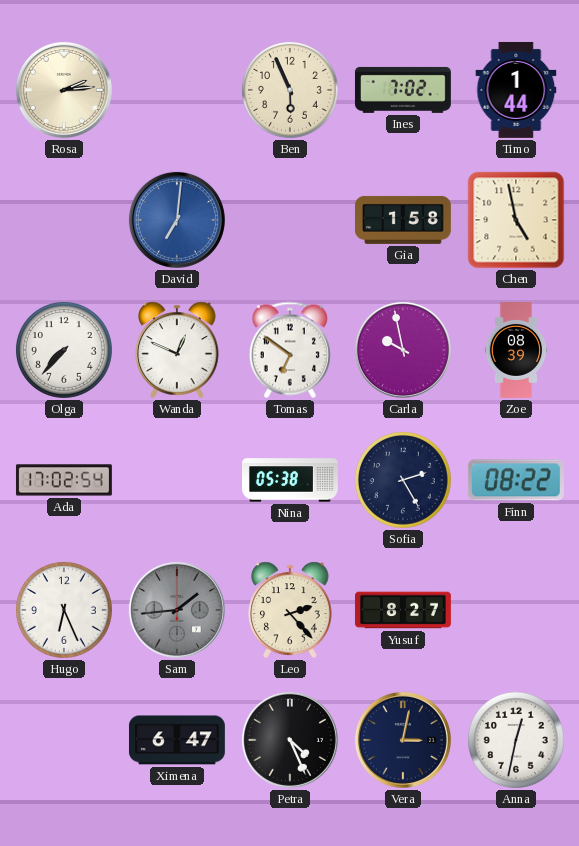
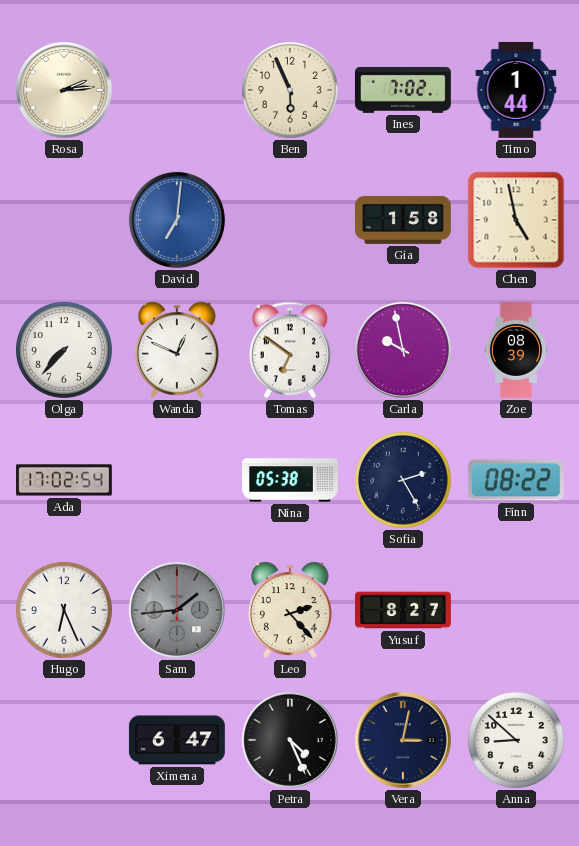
Anna: 12:32 -> 8:52
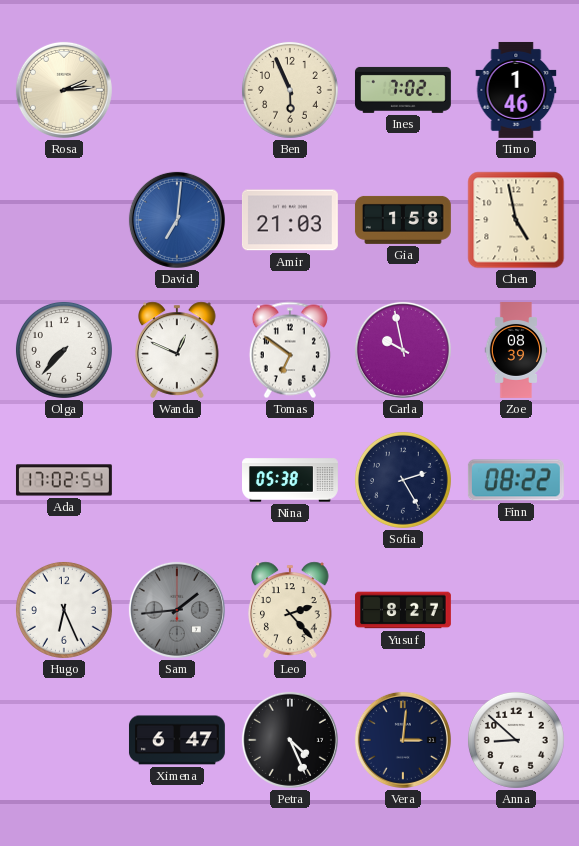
Timo: 1:44 -> 1:46
Amir: none -> 21:03
Vera: 3:02 -> 3:01
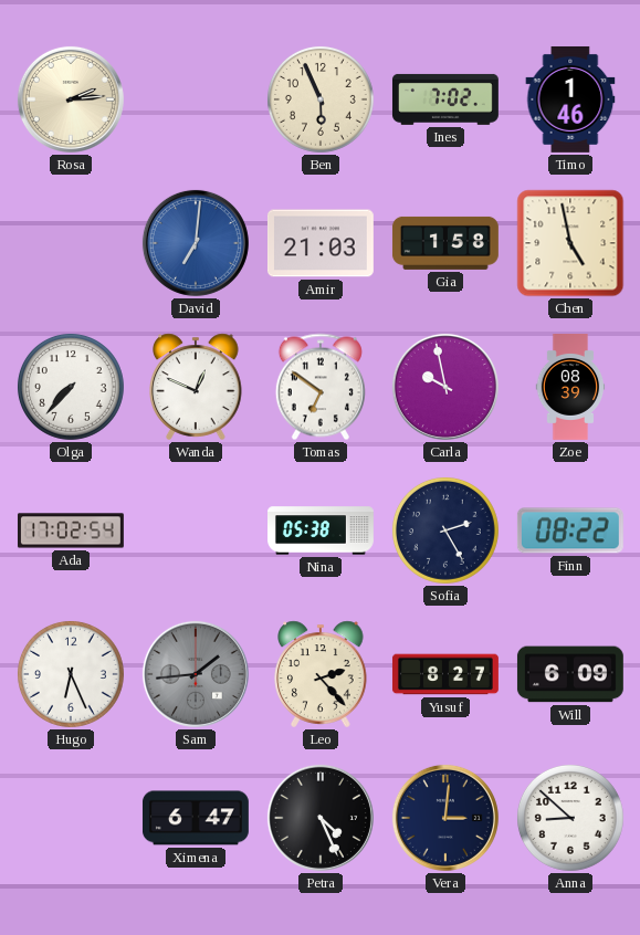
Will: none -> 6:09
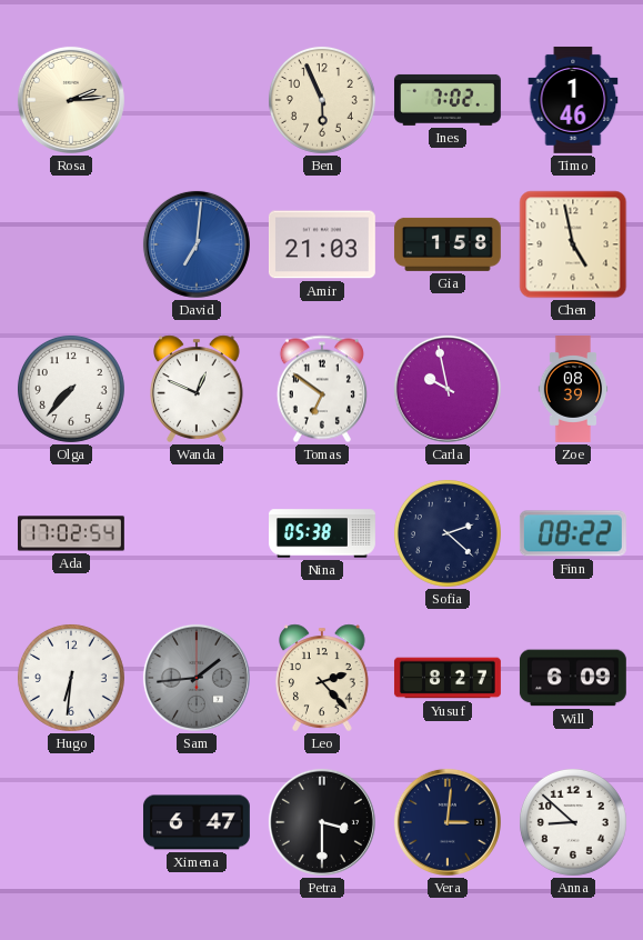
Sofia: 2:25 -> 2:22
Hugo: 6:26 -> 6:31
Petra: 4:26 -> 3:30
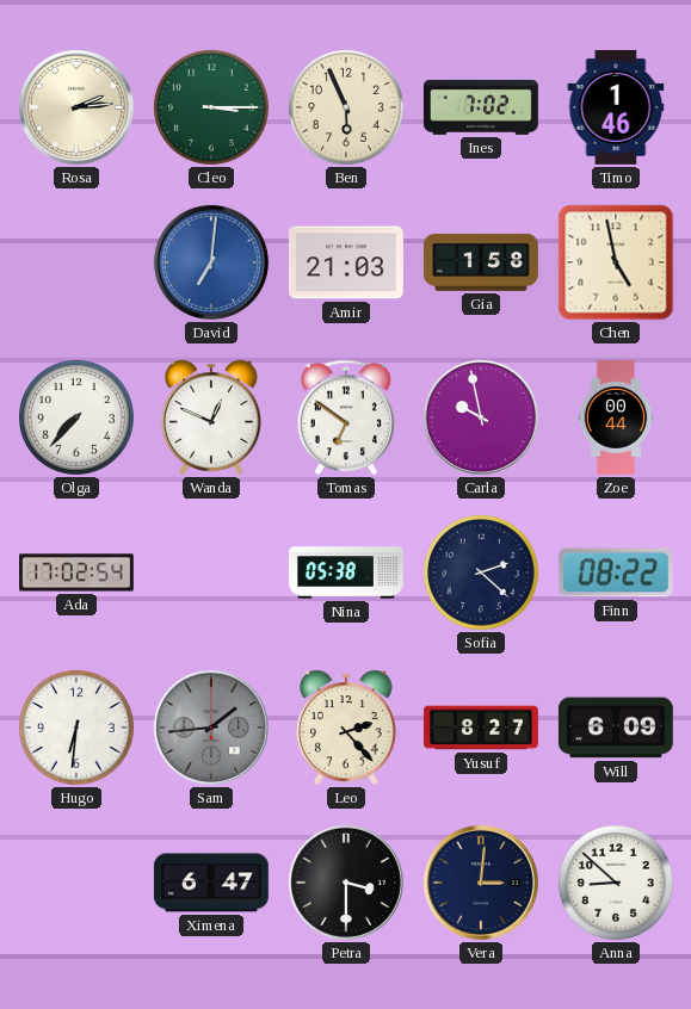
Cleo: none -> 3:15
Zoe: 08:39 -> 00:44
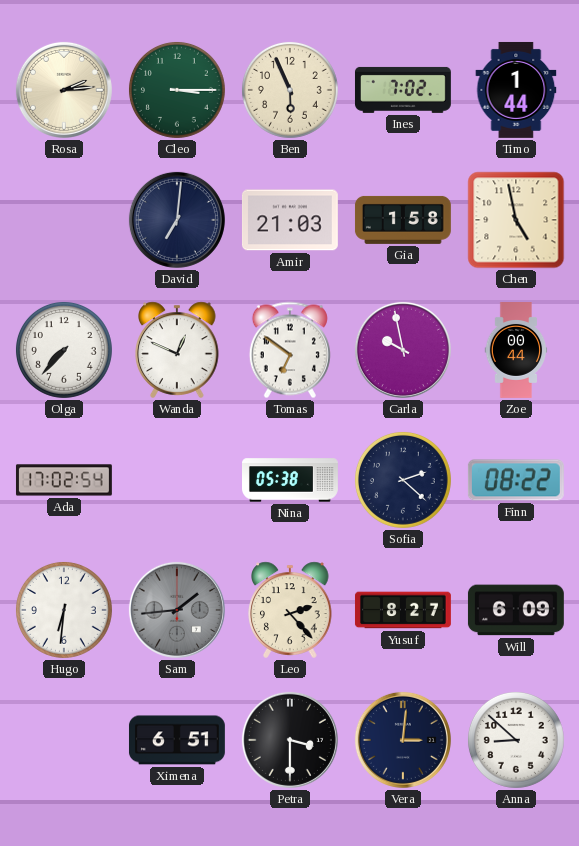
Timo: 1:46 -> 1:44
David dial: blue -> navy
Ximena: 6:47 -> 6:51
